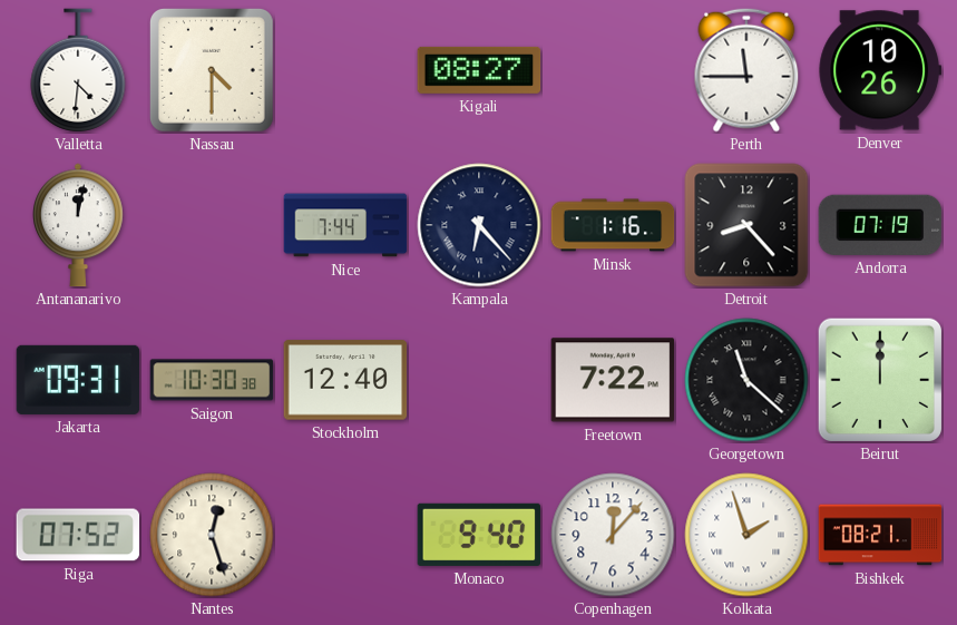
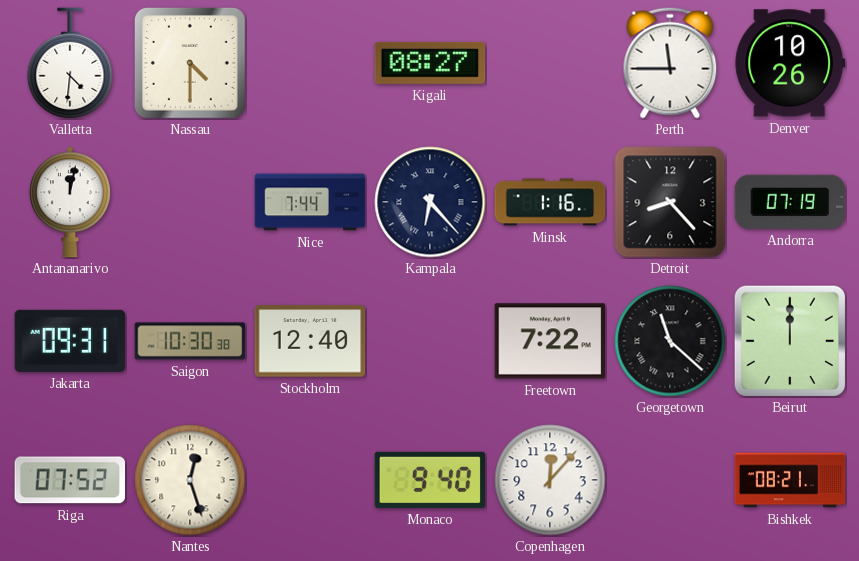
Kolkata: 1:57 -> none
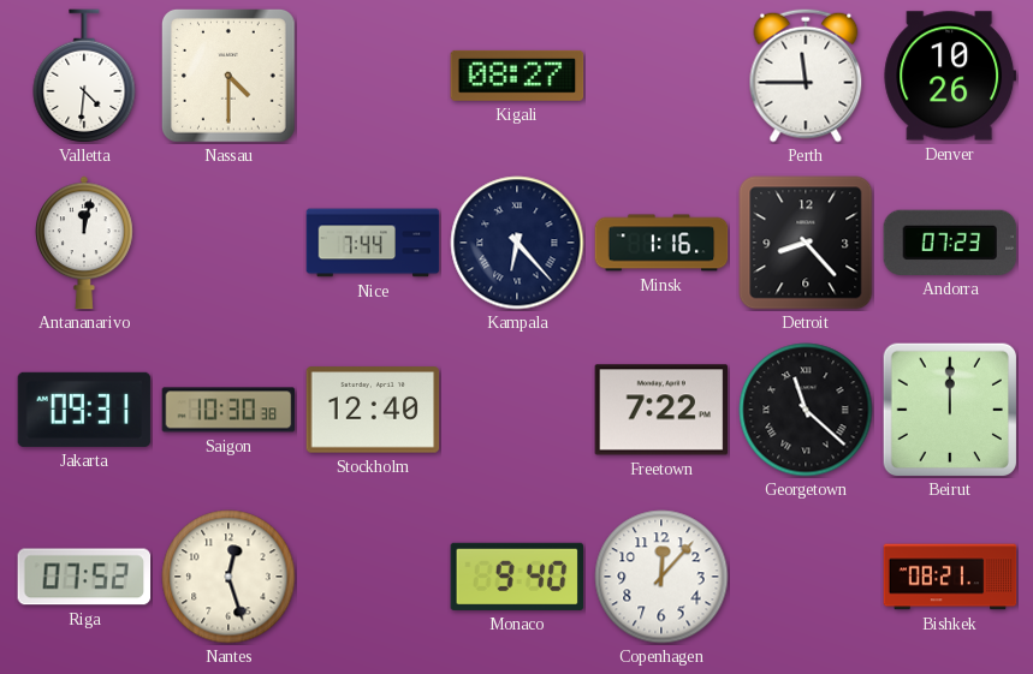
Andorra: 07:19 -> 07:23
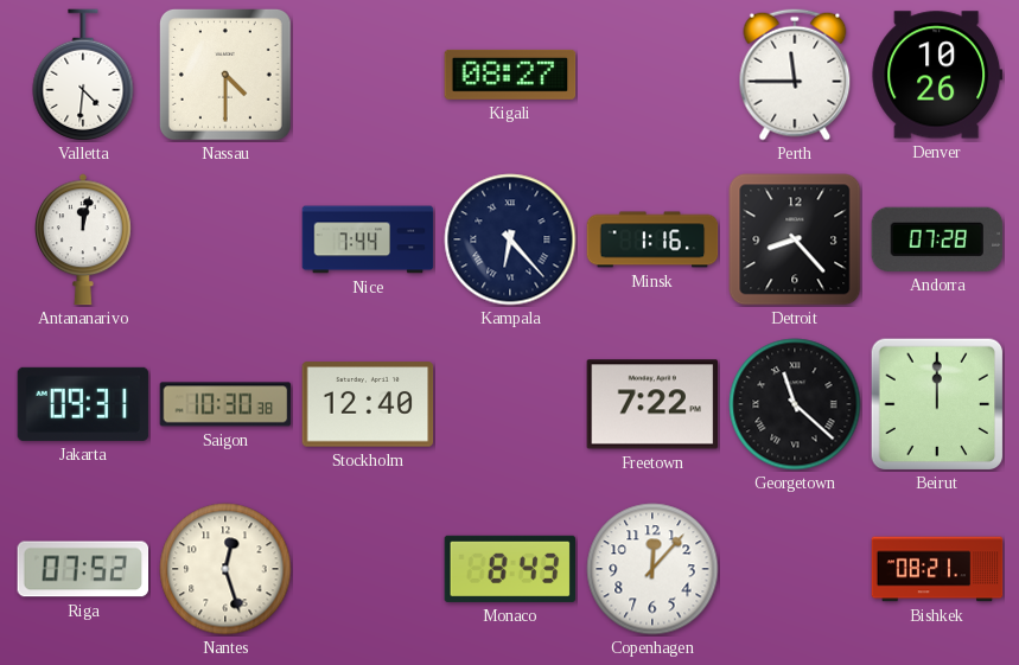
Andorra: 07:23 -> 07:28
Monaco: 9:40 -> 8:43
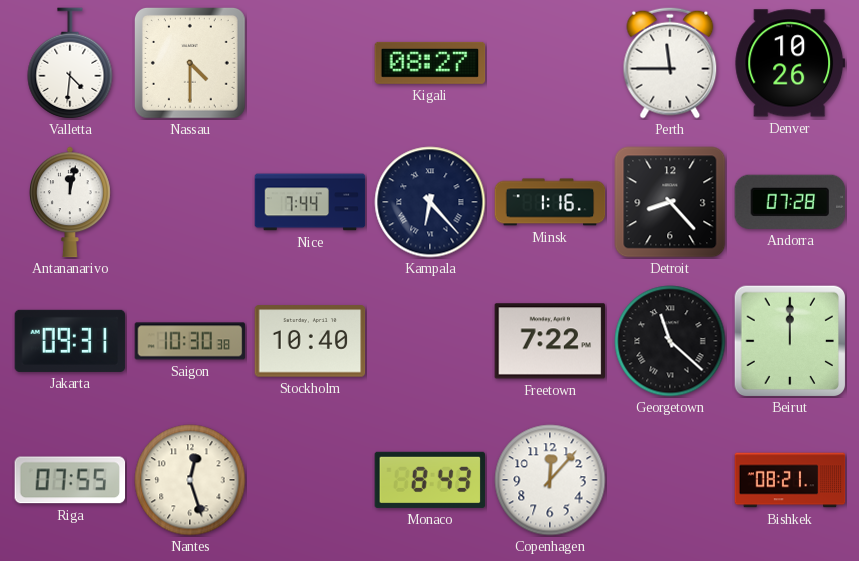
Stockholm: 12:40 -> 10:40
Riga: 07:52 -> 07:55
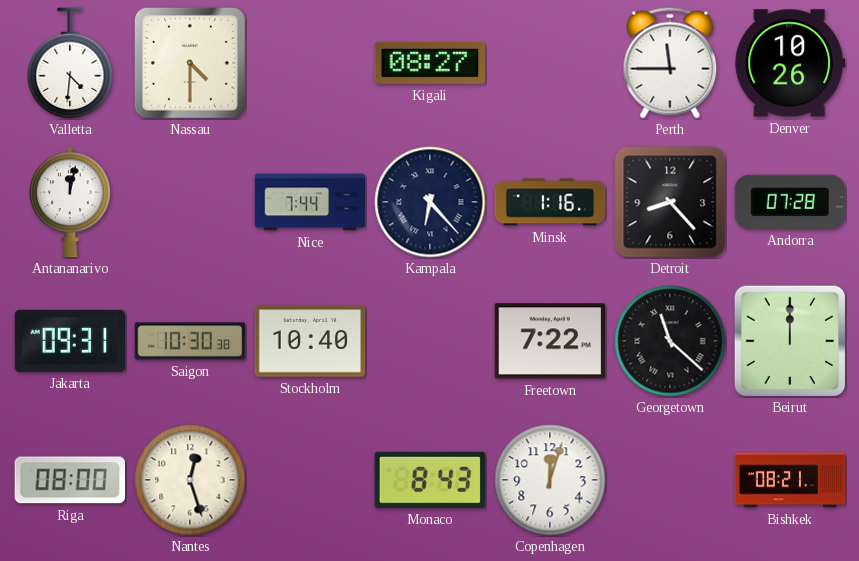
Riga: 07:55 -> 08:00
Copenhagen: 12:07 -> 12:03
